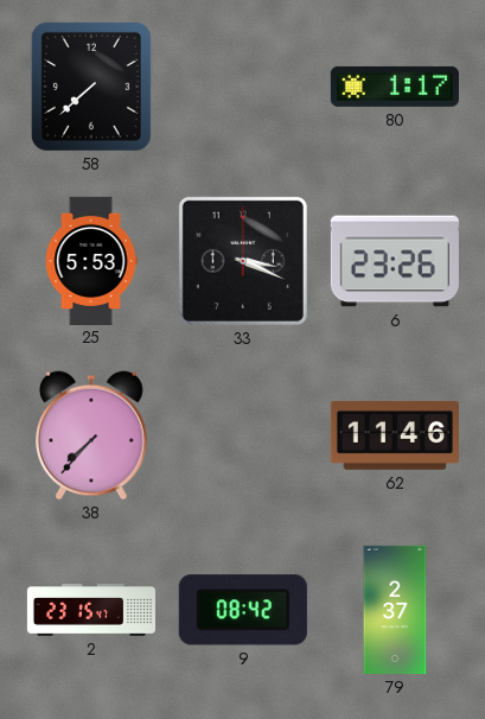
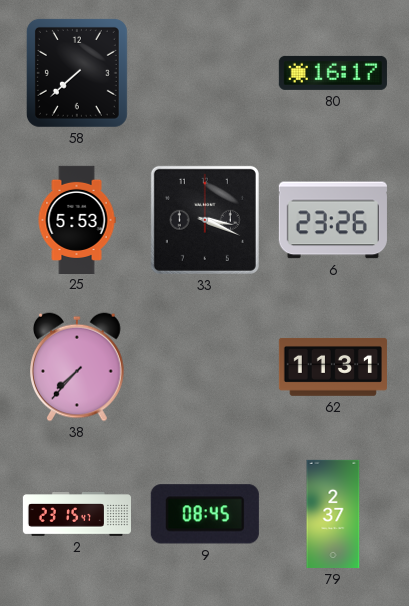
80: 1:17 -> 16:17
62: 11:46 -> 11:31
9: 08:42 -> 08:45
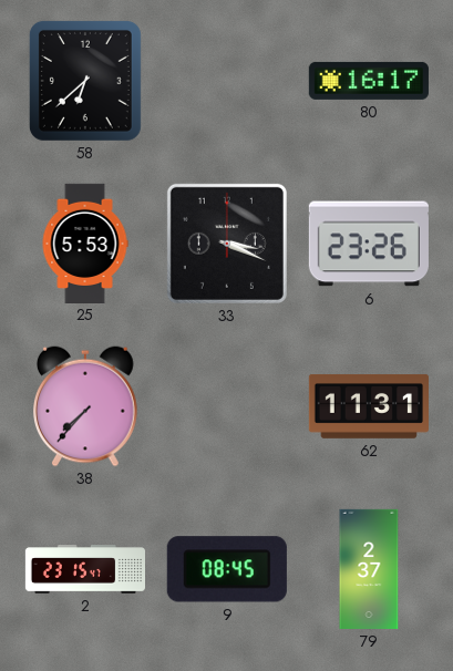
58: 7:38 -> 6:38
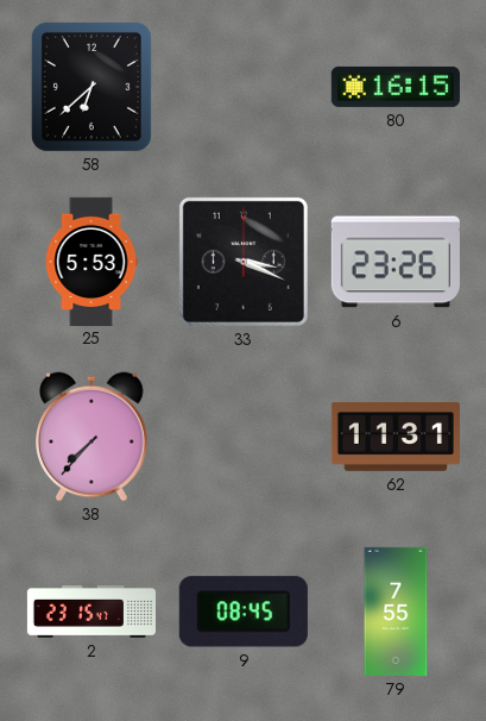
80: 16:17 -> 16:15
79: 2:37 -> 7:55
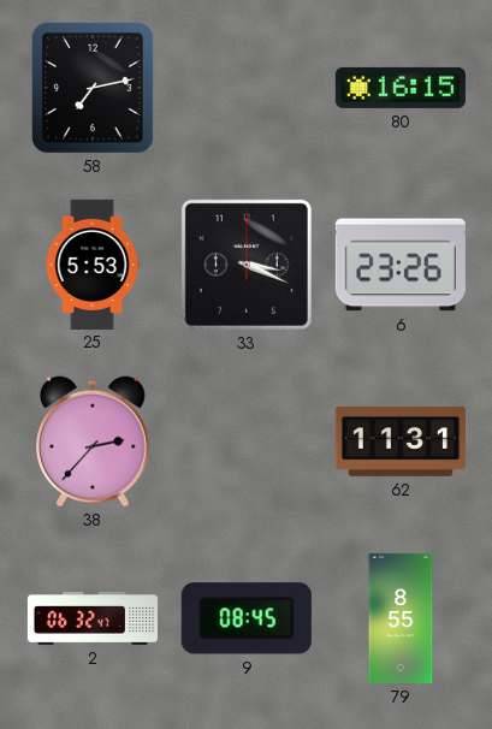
58: 6:38 -> 7:13
38: 7:37 -> 2:37
2: 23:15 -> 06:32
79: 7:55 -> 8:55
